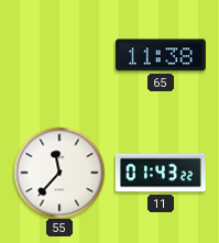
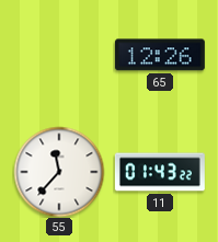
65: 11:38 -> 12:26
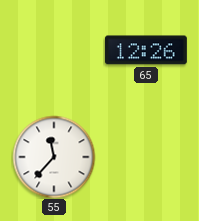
11: 01:43 -> none
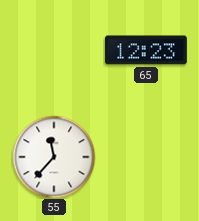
65: 12:26 -> 12:23
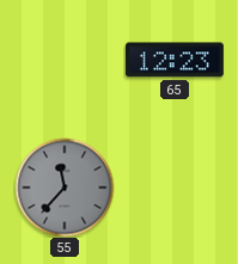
55 dial: white -> grey
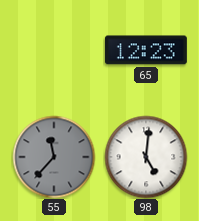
98: none -> 5:01
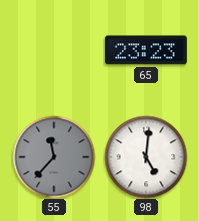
65: 12:23 -> 23:23
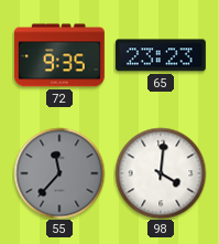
72: none -> 9:35
98: 5:01 -> 4:01
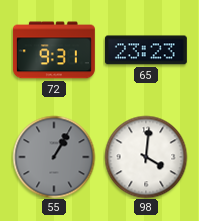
72: 9:35 -> 9:31
55: 11:37 -> 1:05
